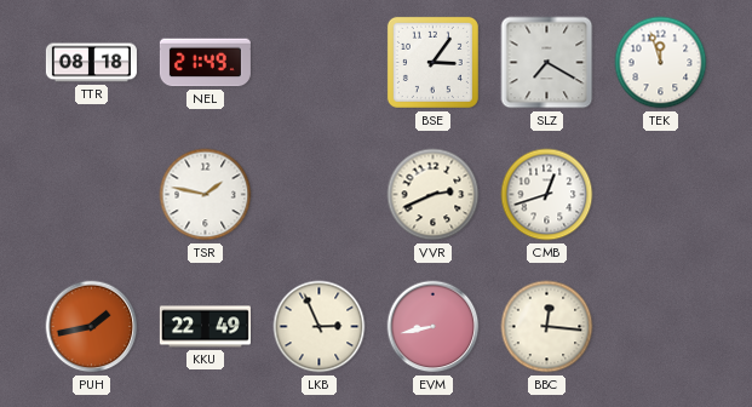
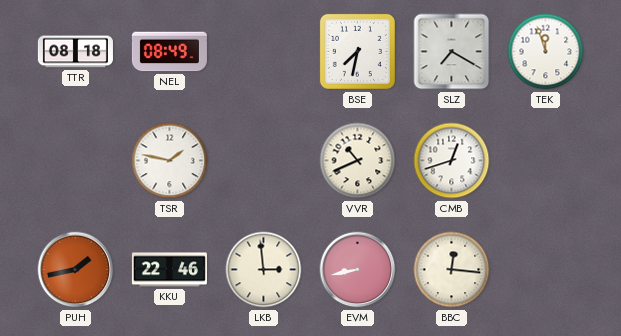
NEL: 21:49 -> 08:49
BSE: 3:06 -> 7:32
VVR: 2:41 -> 10:41
KKU: 22:49 -> 22:46
LKB: 2:56 -> 2:59
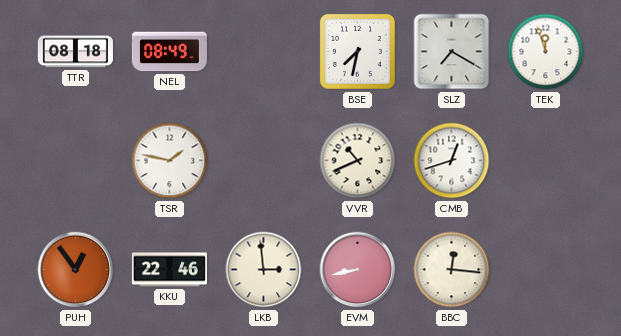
PUH: 1:43 -> 12:54
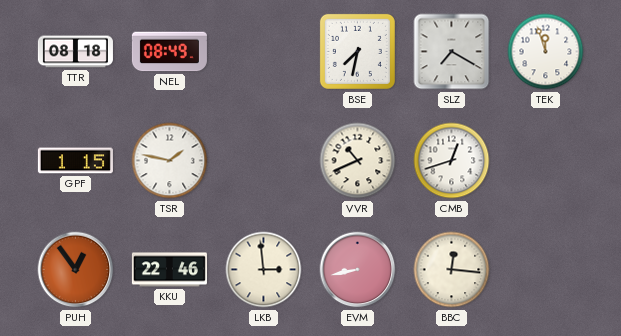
GPF: none -> 1:15
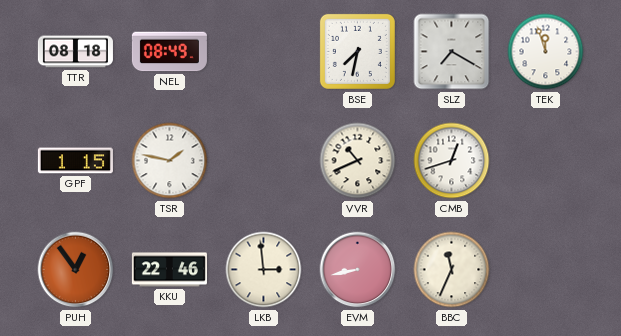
BBC: 12:16 -> 11:34
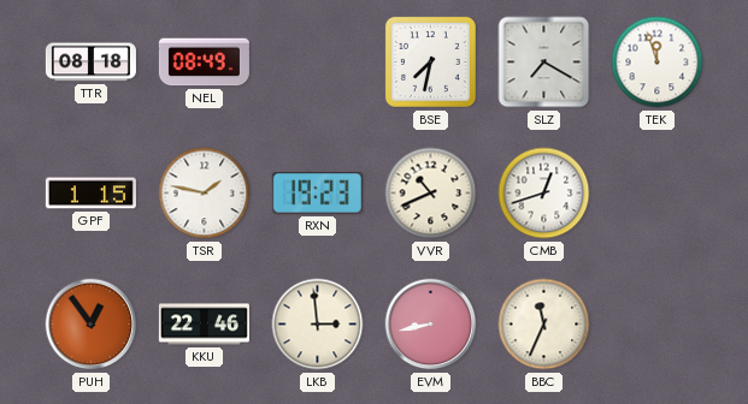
RXN: none -> 19:23
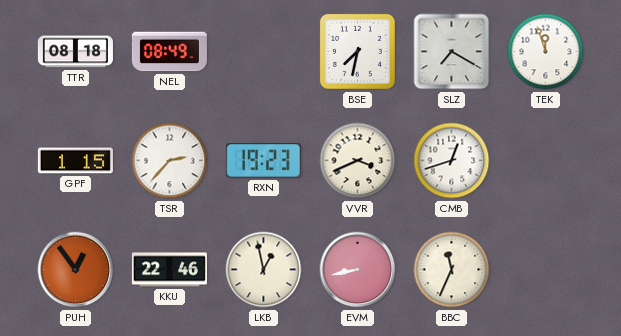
TSR: 1:47 -> 2:37
VVR: 10:41 -> 3:41
LKB: 2:59 -> 12:58
